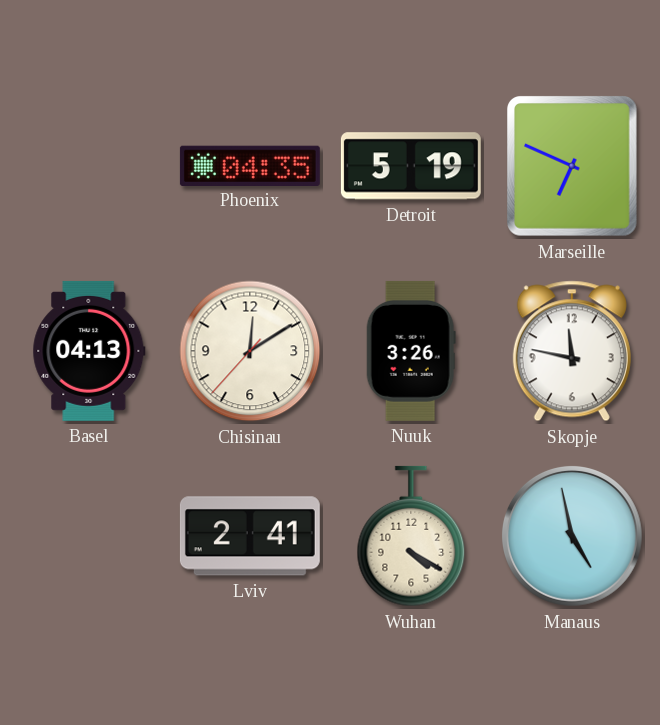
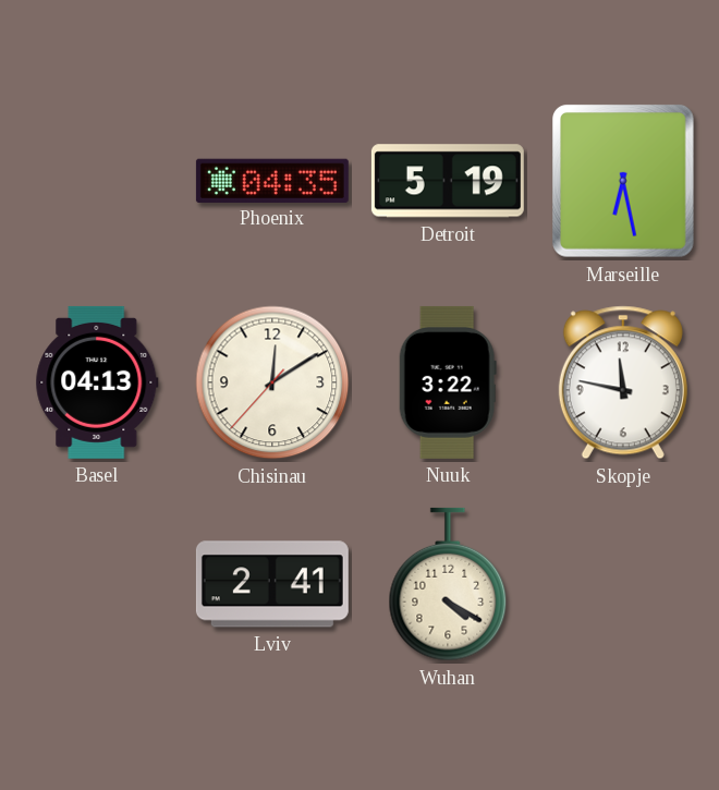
Marseille: 6:49 -> 6:28
Nuuk: 3:26 -> 3:22
Manaus: 4:58 -> none
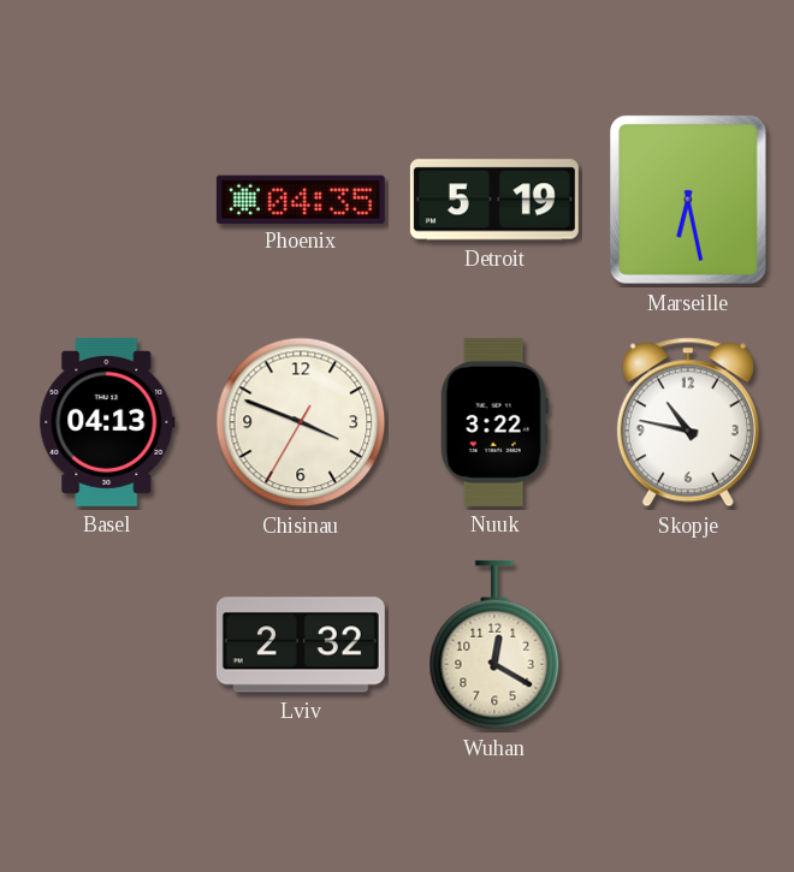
Chisinau: 12:09 -> 3:48
Skopje: 11:47 -> 10:47
Lviv: 2:41 -> 2:32
Wuhan: 4:20 -> 12:20
